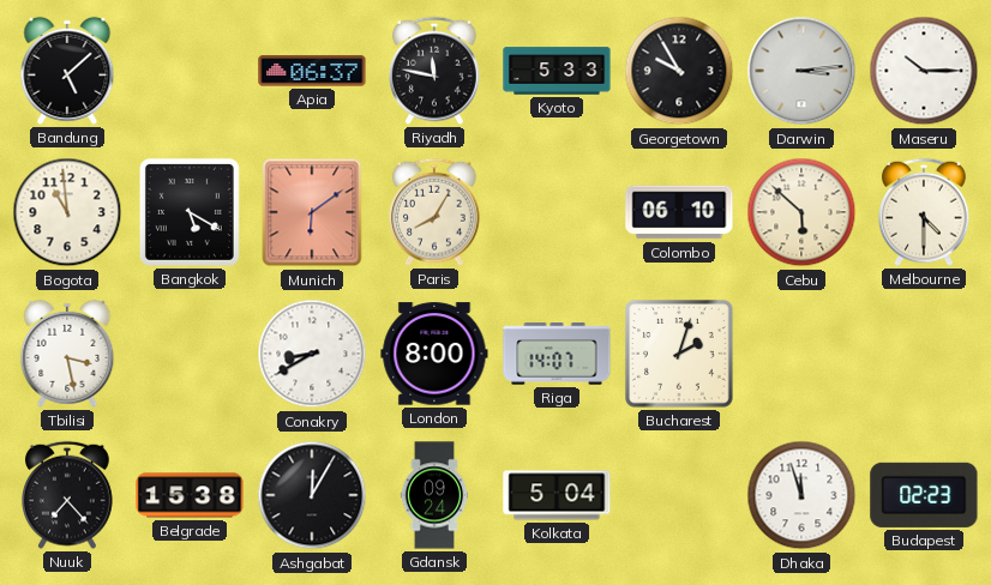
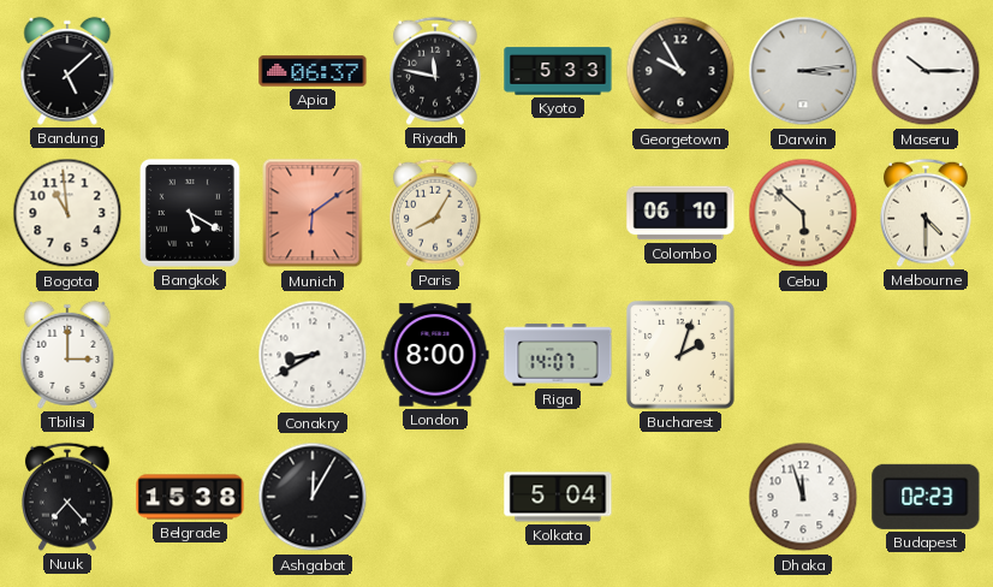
Tbilisi: 3:28 -> 3:00
Gdansk: 09:24 -> none
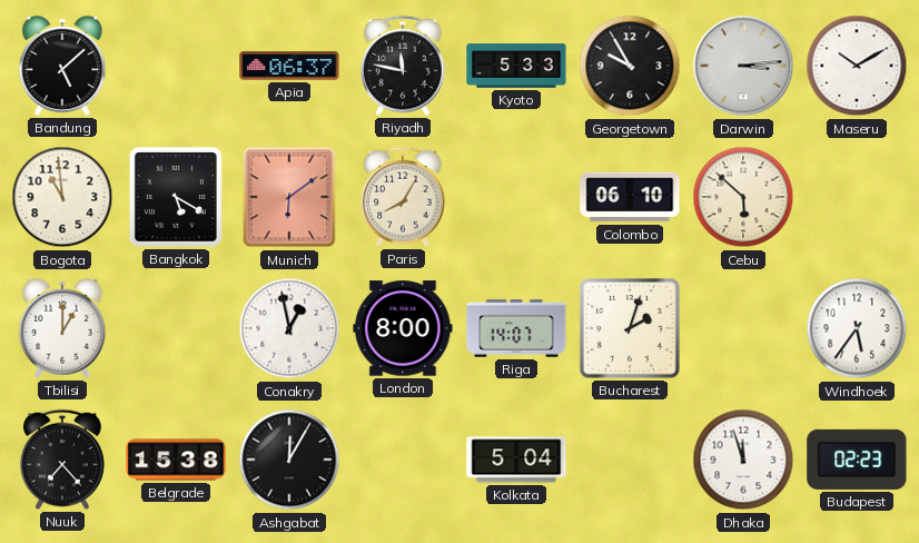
Maseru: 10:15 -> 10:10
Melbourne: 4:30 -> none
Tbilisi: 3:00 -> 1:00
Conakry: 8:40 -> 12:58
Windhoek: none -> 5:36
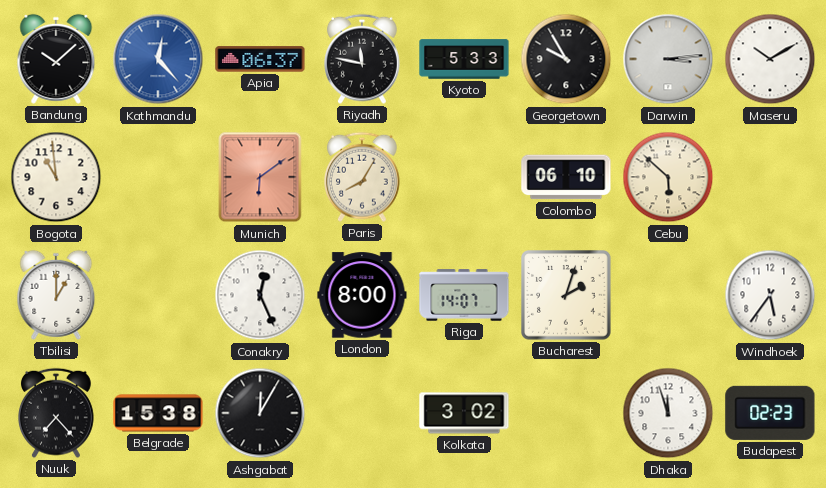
Bandung: 5:08 -> 10:08
Kathmandu: none -> 12:23
Bangkok: 5:20 -> none
Conakry: 12:58 -> 12:26
Kolkata: 5:04 -> 3:02
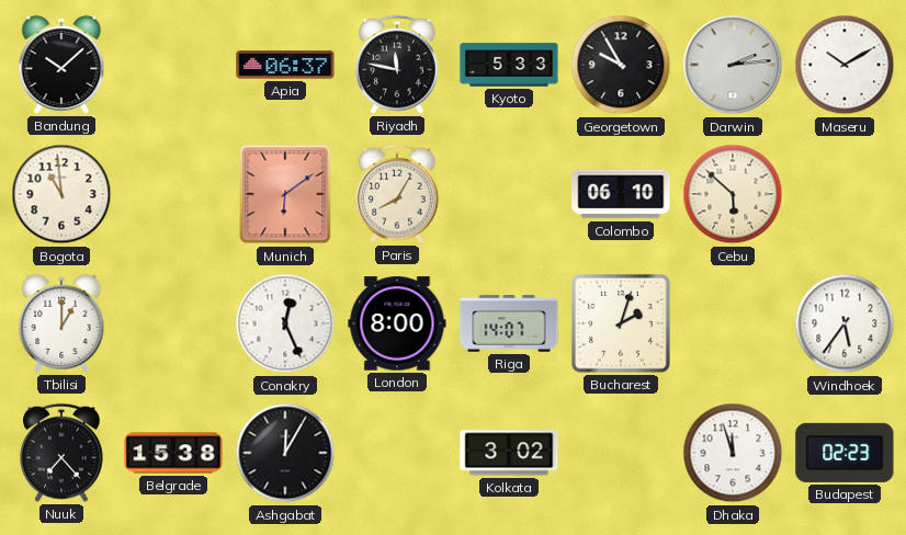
Kathmandu: 12:23 -> none
Darwin: 3:14 -> 2:14
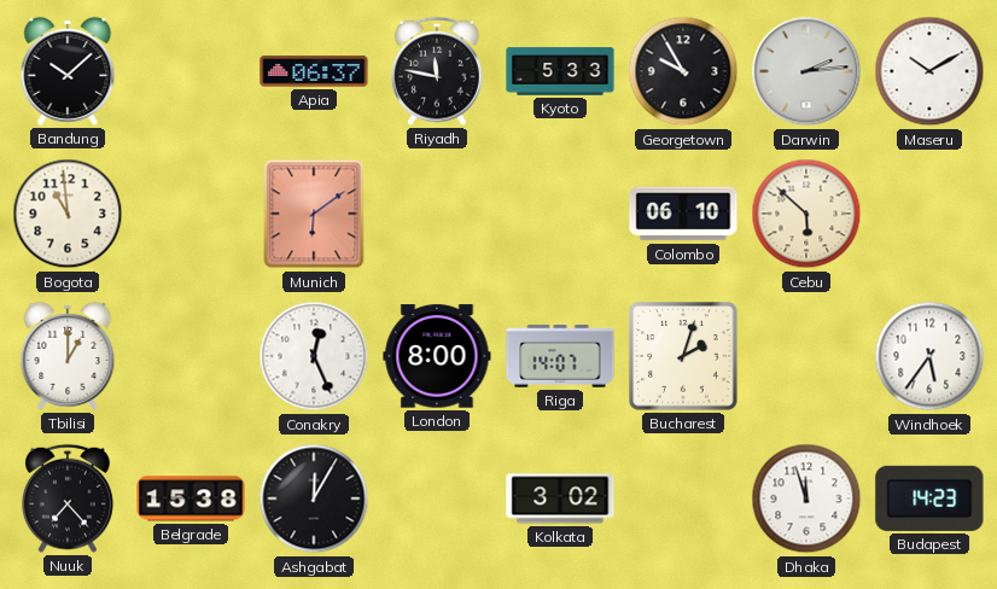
Paris: 8:05 -> none
Budapest: 02:23 -> 14:23
